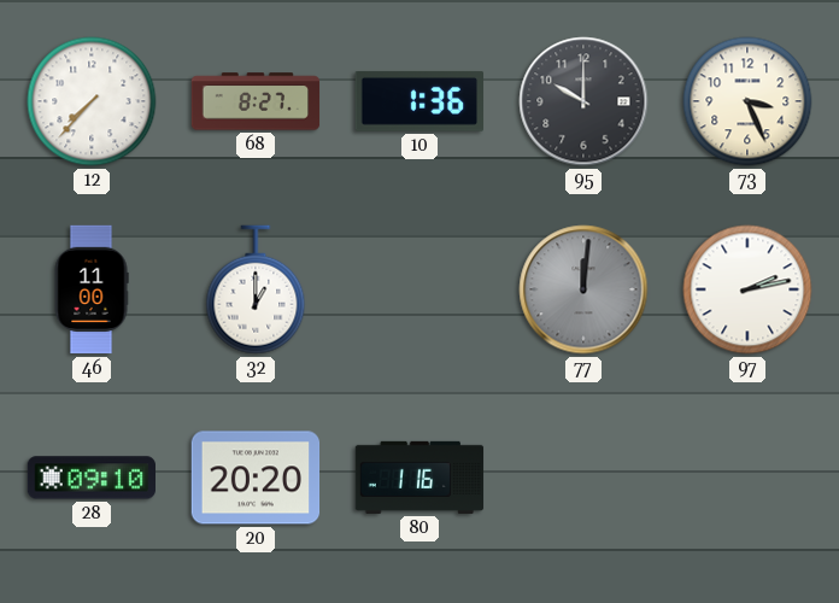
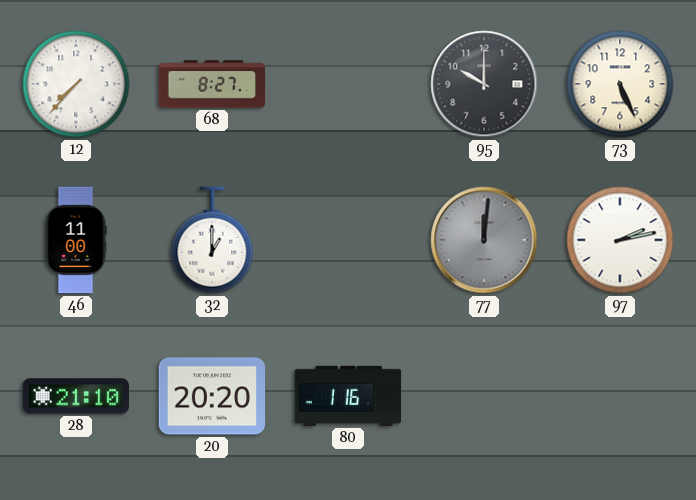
10: 1:36 -> none
73: 3:26 -> 5:26
28: 09:10 -> 21:10
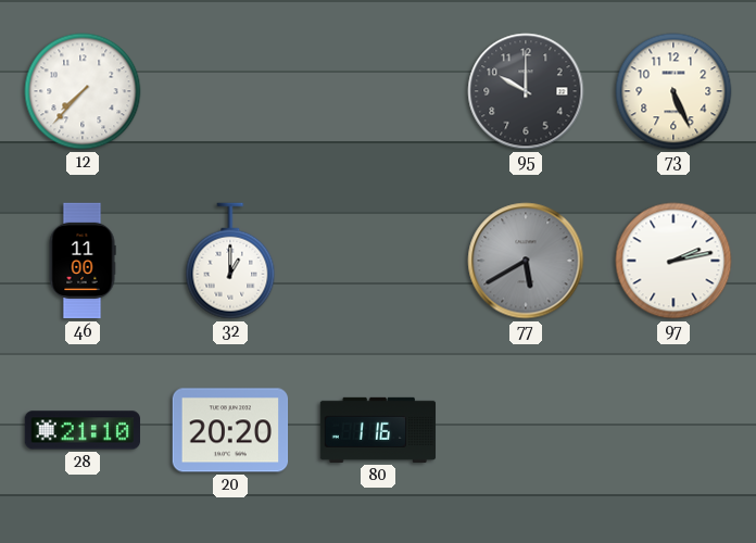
68: 8:27 -> none
77: 12:01 -> 5:40
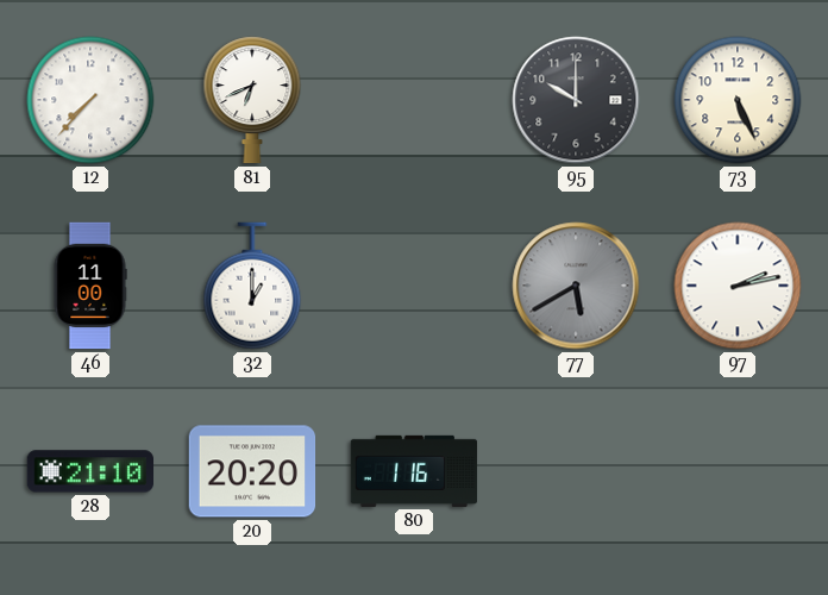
81: none -> 6:41
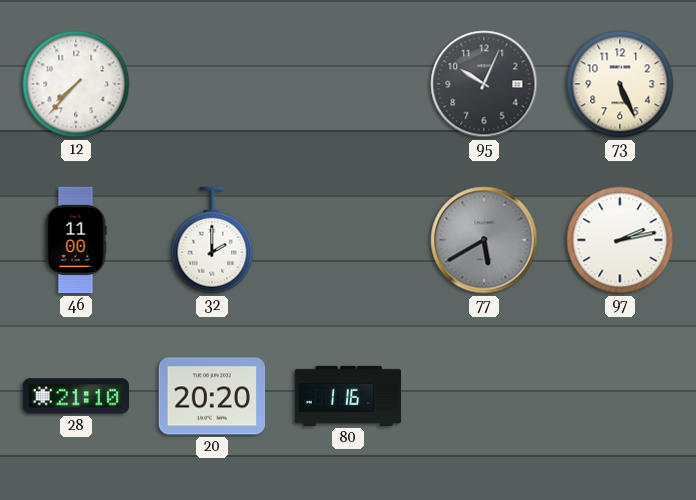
81: 6:41 -> none
95: 10:00 -> 10:04
32: 1:00 -> 2:00
